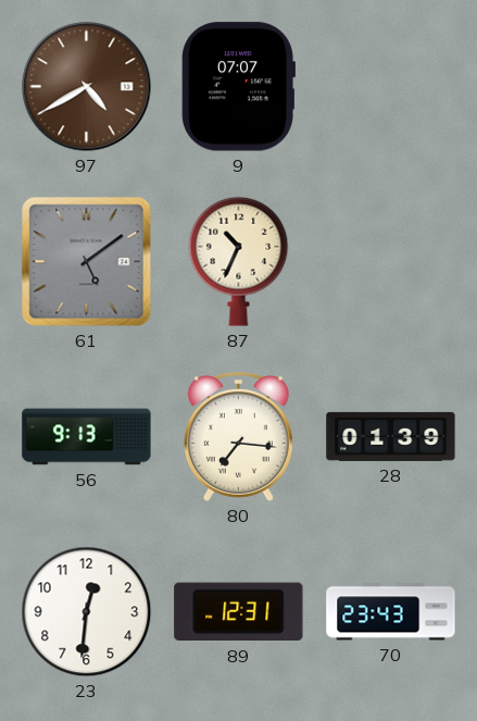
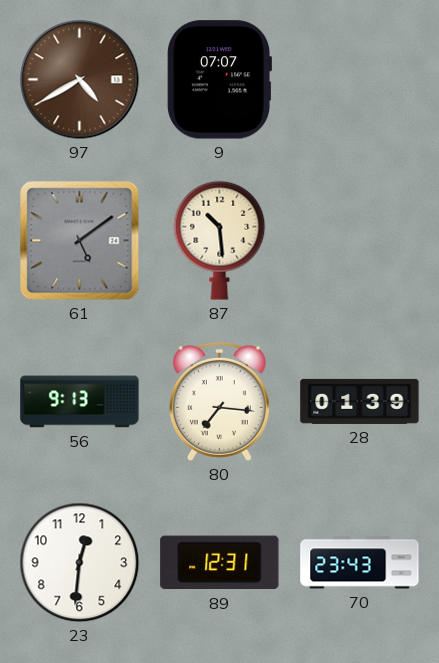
87: 10:34 -> 10:29
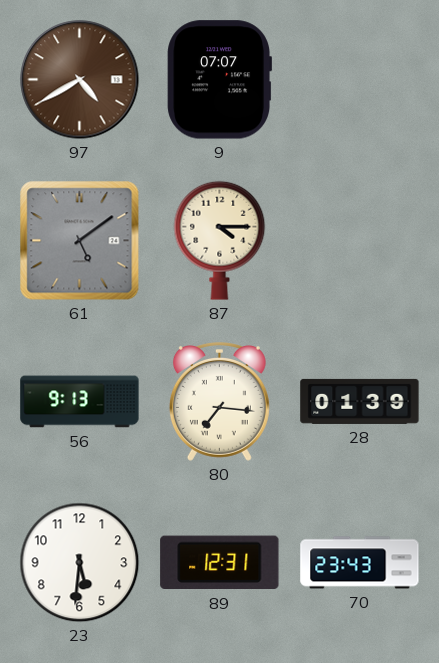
87: 10:29 -> 4:15
23: 12:31 -> 5:31
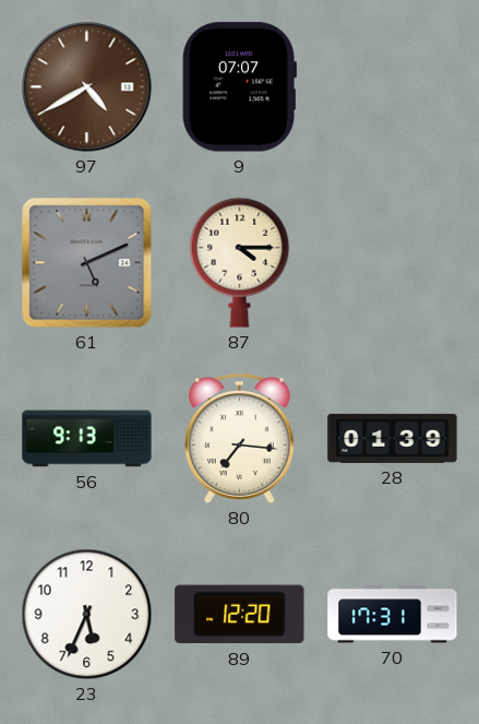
61: 5:09 -> 5:11
23: 5:31 -> 5:34
89: 12:31 -> 12:20
70: 23:43 -> 17:31
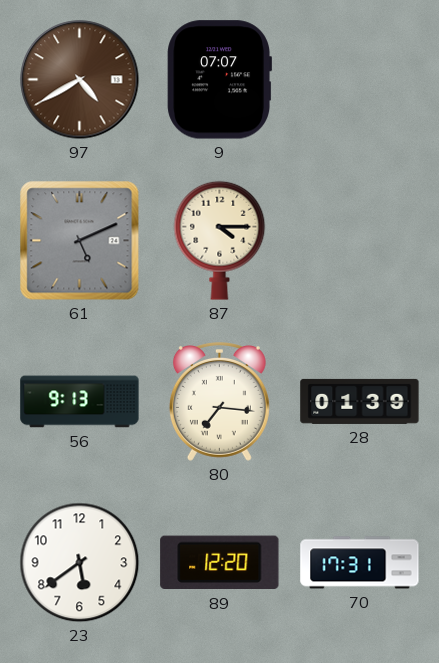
23: 5:34 -> 5:39
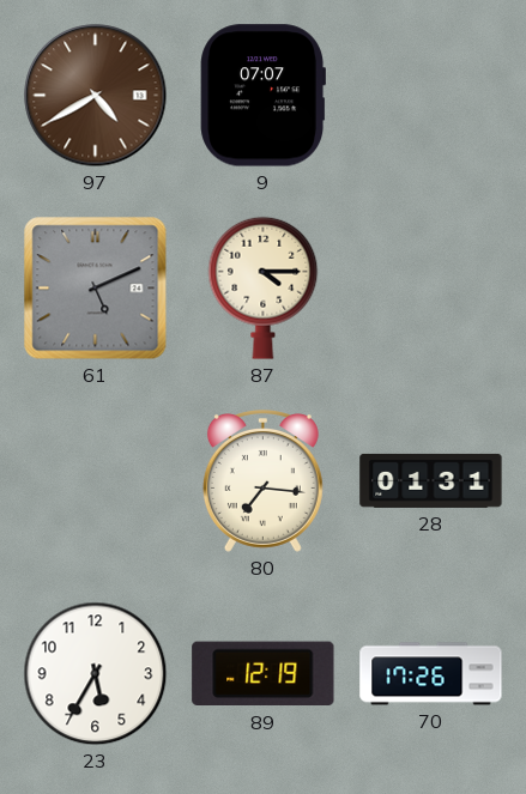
56: 9:13 -> none
28: 01:39 -> 01:31
23: 5:39 -> 5:35
89: 12:20 -> 12:19
70: 17:31 -> 17:26
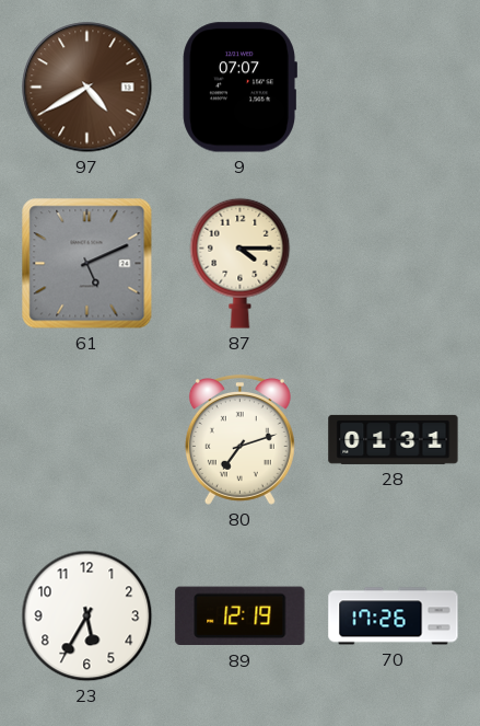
80: 7:16 -> 7:12
